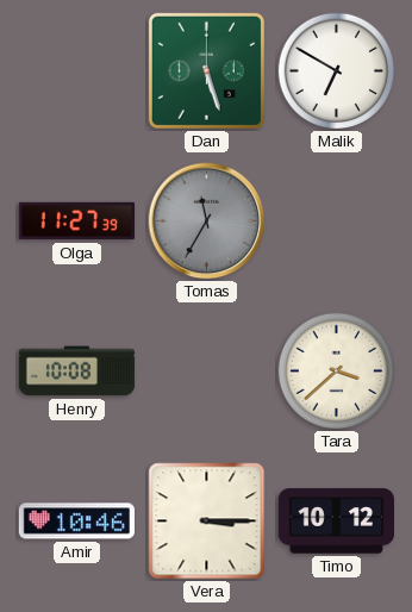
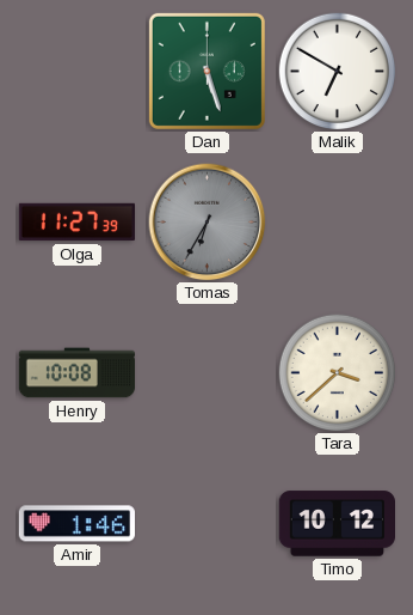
Tomas: 11:35 -> 6:35
Amir: 10:46 -> 1:46
Vera: 3:15 -> none
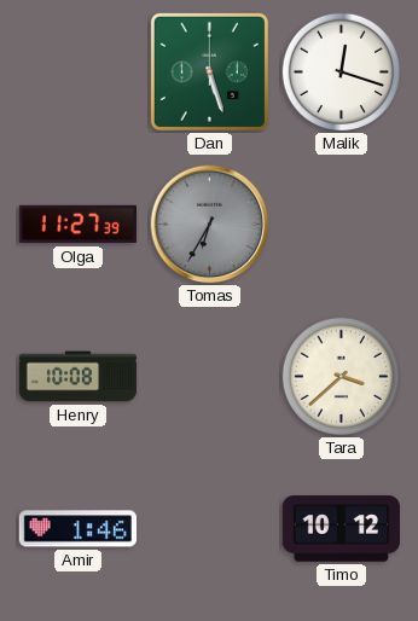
Malik: 6:50 -> 12:18
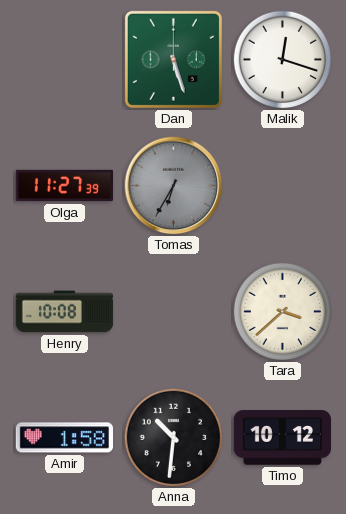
Amir: 1:46 -> 1:58
Anna: none -> 10:31
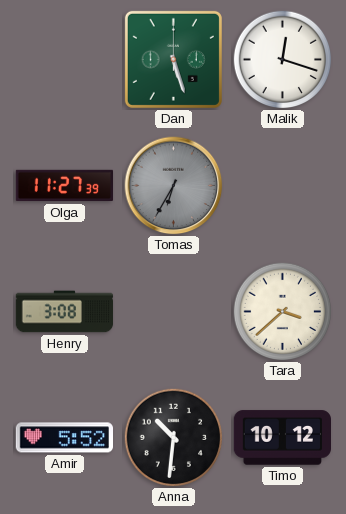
Henry: 10:08 -> 3:08
Amir: 1:58 -> 5:52
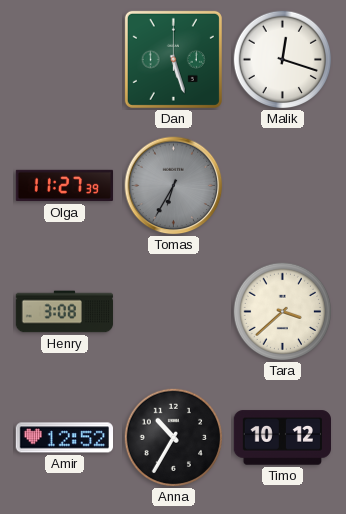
Amir: 5:52 -> 12:52
Anna: 10:31 -> 10:35
